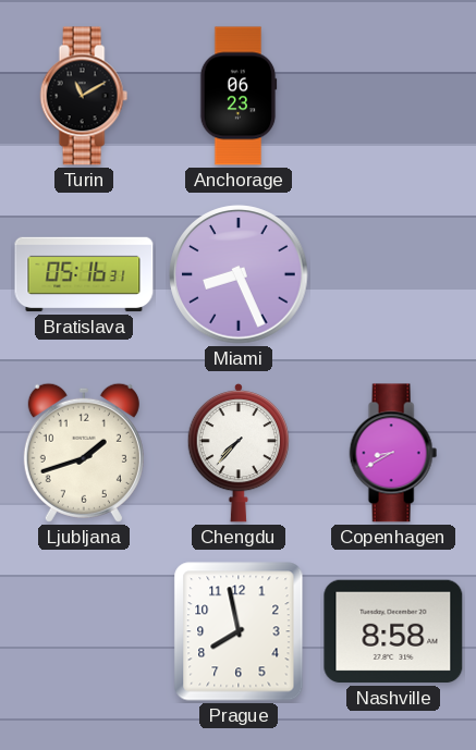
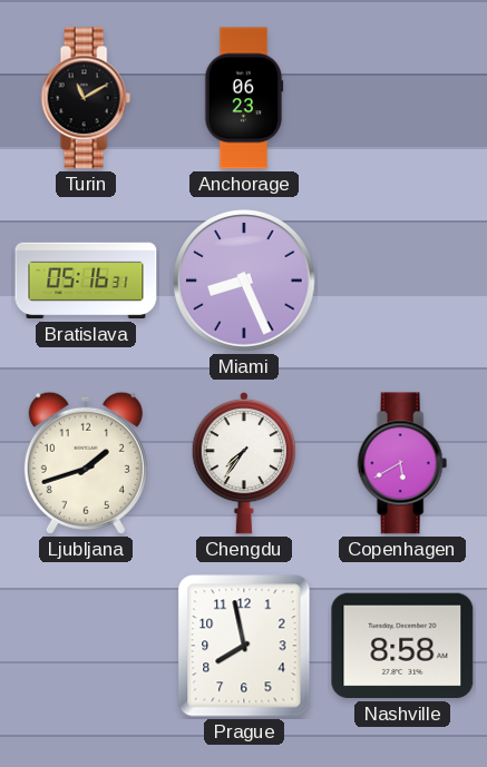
Chengdu: 7:37 -> 7:36
Copenhagen: 8:40 -> 5:40
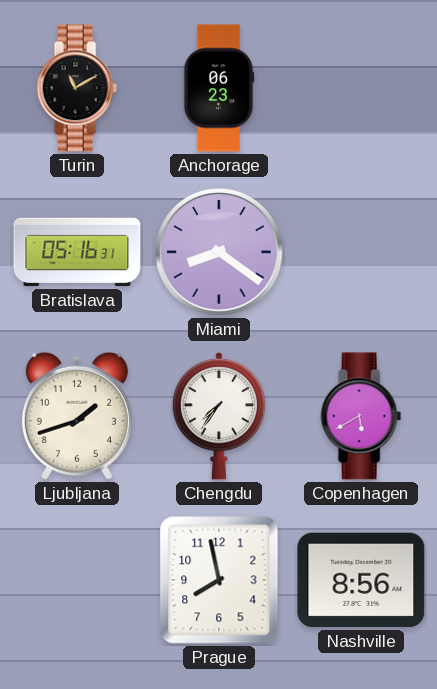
Miami: 8:26 -> 8:21
Nashville: 8:58 -> 8:56
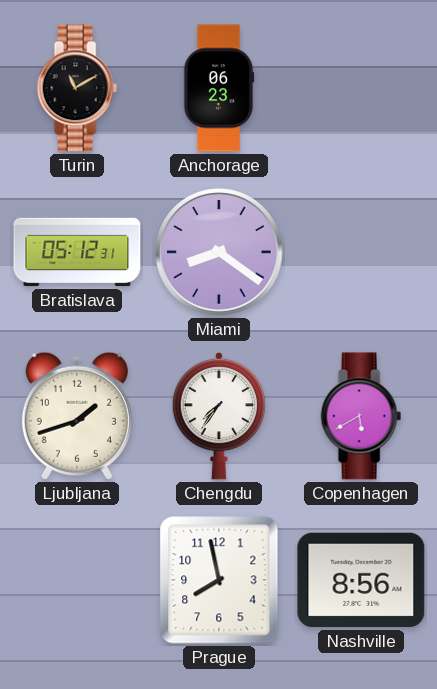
Bratislava: 05:16 -> 05:12
